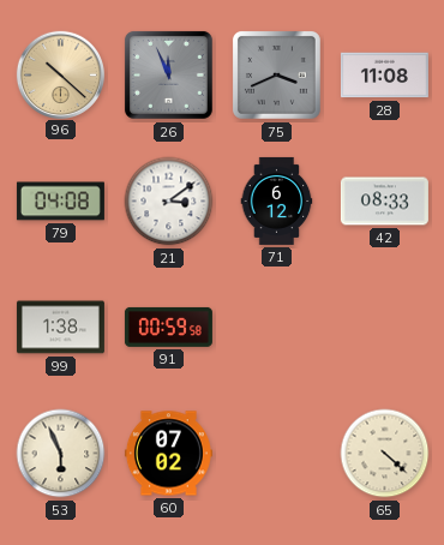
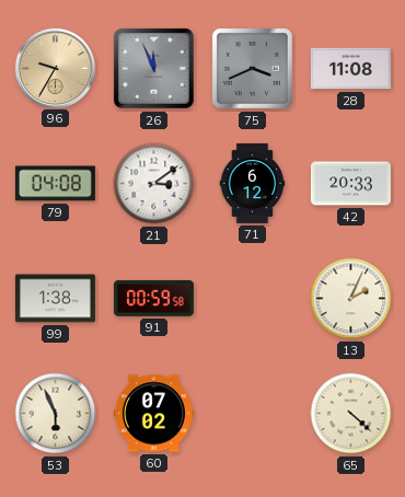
96: 10:22 -> 9:35
42: 08:33 -> 20:33
13: none -> 2:04
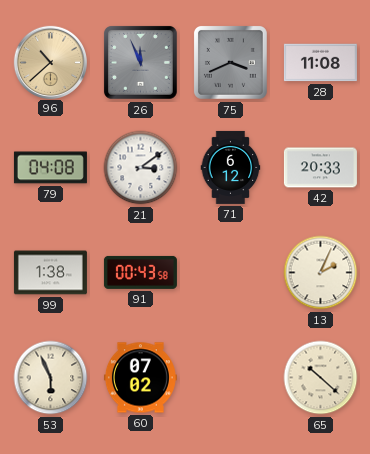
96: 9:35 -> 10:38
91: 00:59 -> 00:43
65: 4:22 -> 10:22
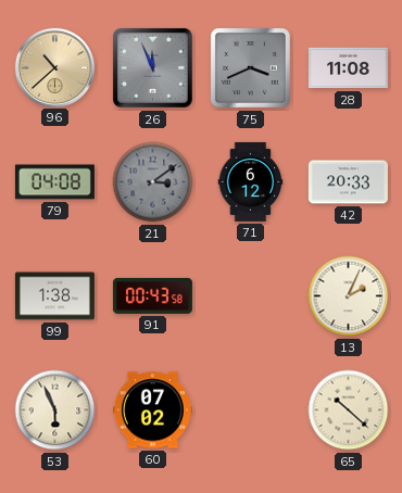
21 dial: white -> grey
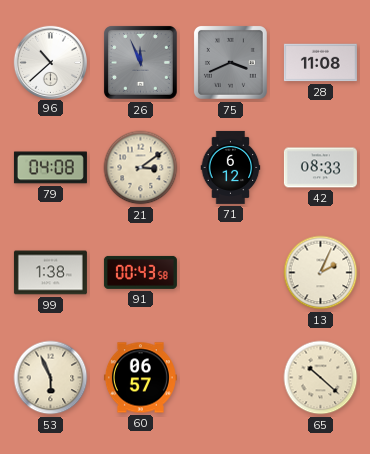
96 dial: champagne -> white
21 dial: grey -> cream
42: 20:33 -> 08:33
60: 07:02 -> 06:57
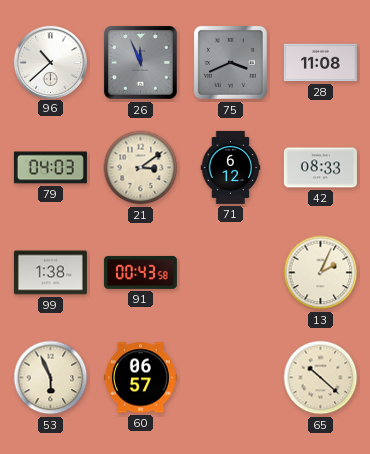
79: 04:08 -> 04:03
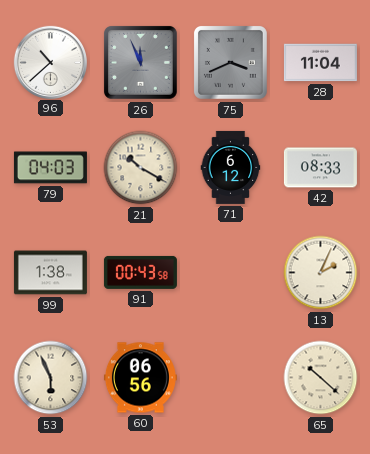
28: 11:08 -> 11:04
21: 3:09 -> 10:20
60: 06:57 -> 06:56
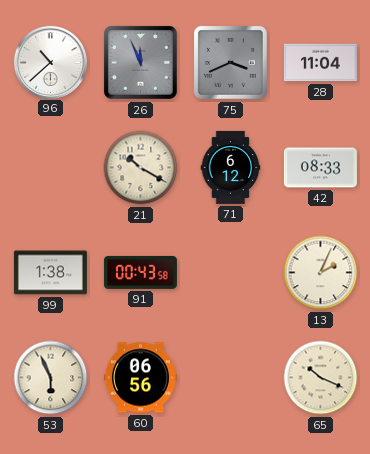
79: 04:03 -> none
65: 10:22 -> 10:19
